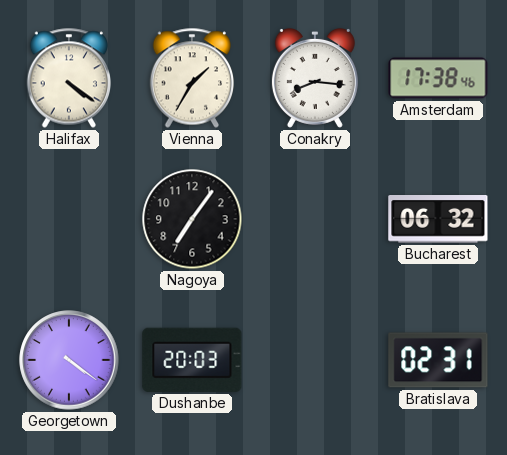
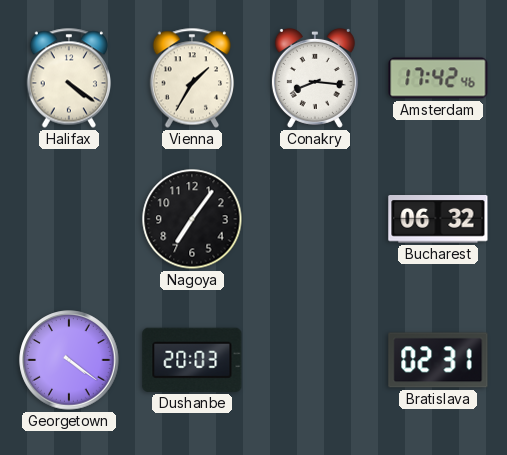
Amsterdam: 17:38 -> 17:42
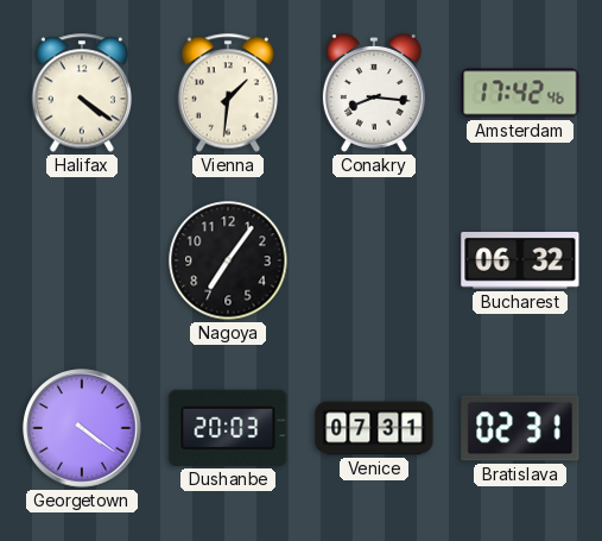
Vienna: 1:35 -> 1:31
Venice: none -> 07:31
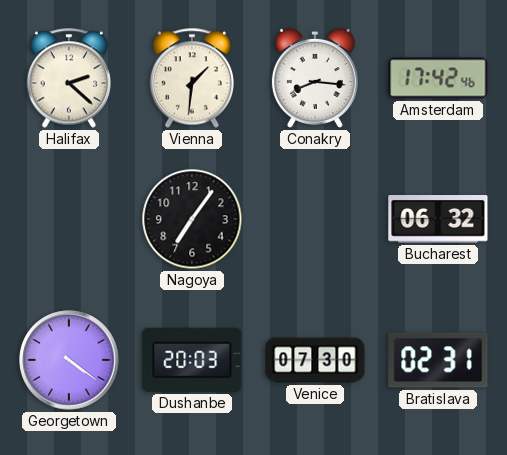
Halifax: 4:21 -> 2:22
Venice: 07:31 -> 07:30
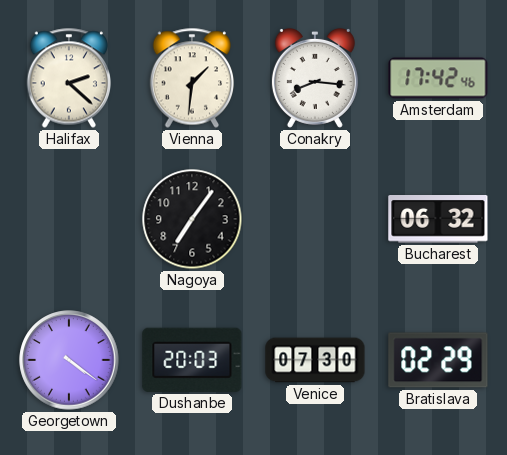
Bratislava: 02:31 -> 02:29
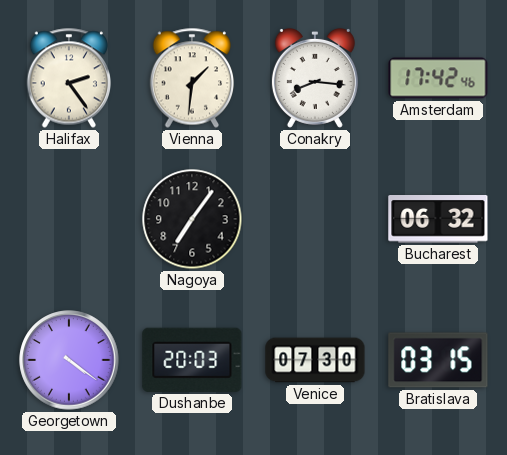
Halifax: 2:22 -> 2:24
Bratislava: 02:29 -> 03:15
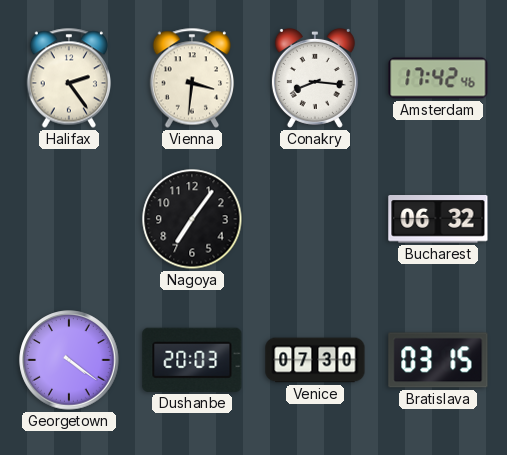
Vienna: 1:31 -> 3:31
